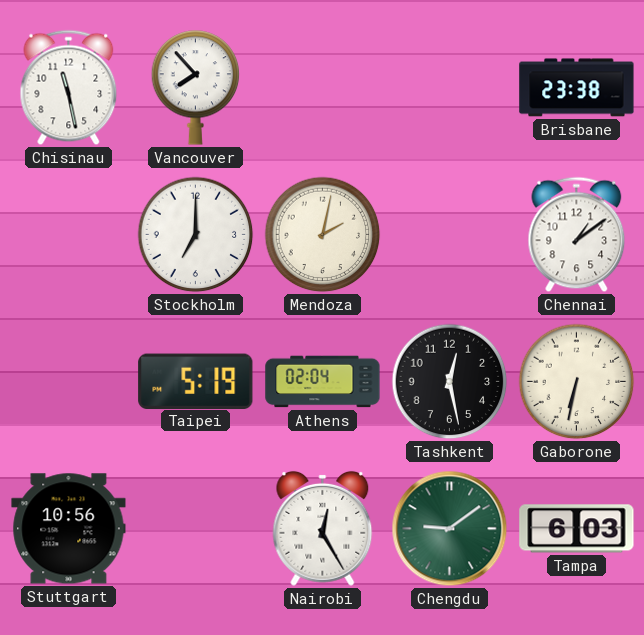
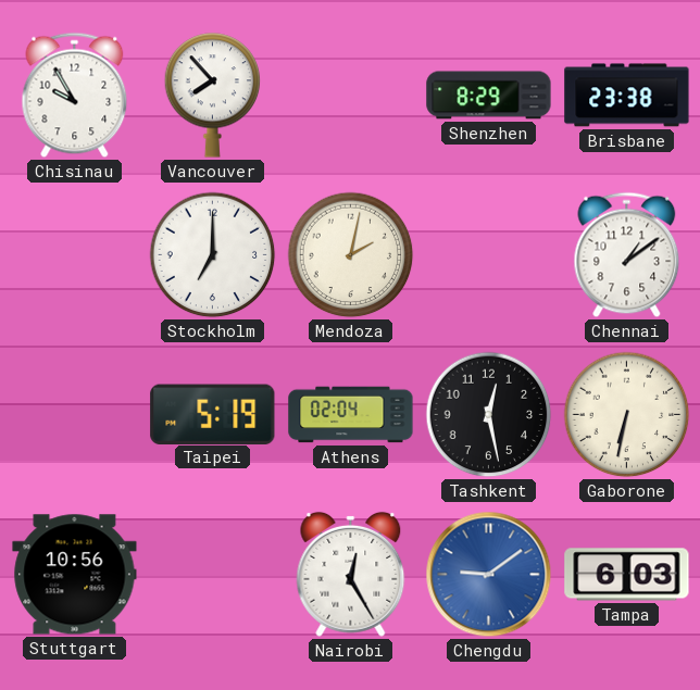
Chisinau: 11:28 -> 9:55
Shenzhen: none -> 8:29
Chengdu dial: green -> blue
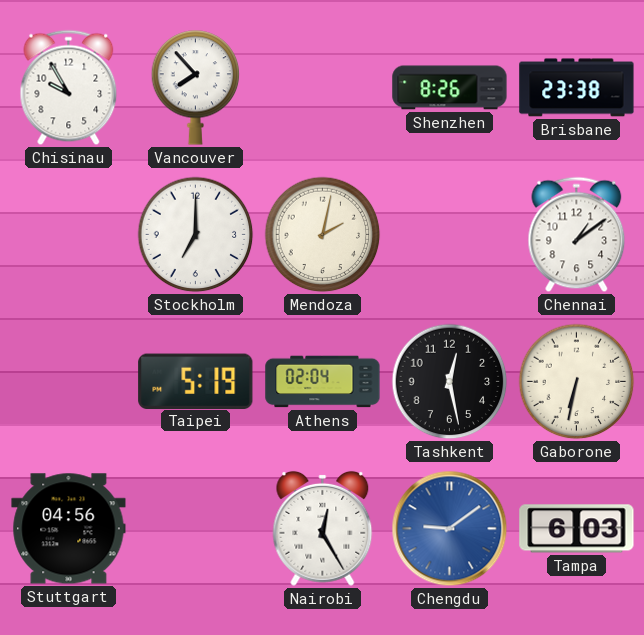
Shenzhen: 8:29 -> 8:26
Stuttgart: 10:56 -> 04:56
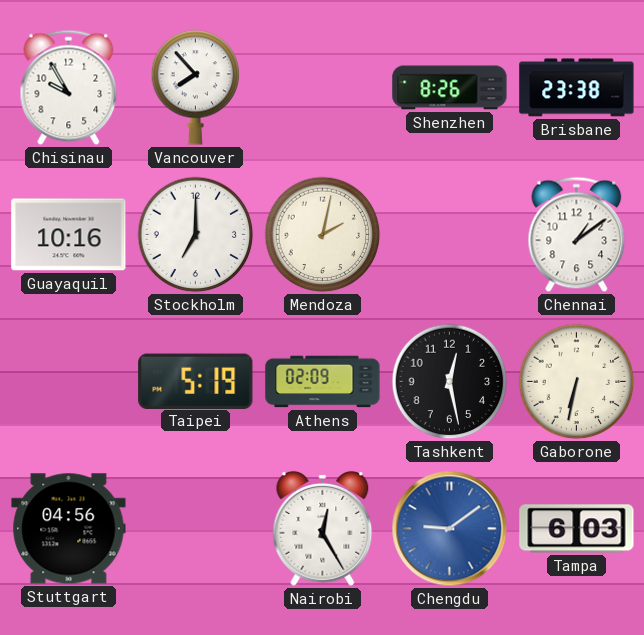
Guayaquil: none -> 10:16
Athens: 02:04 -> 02:09
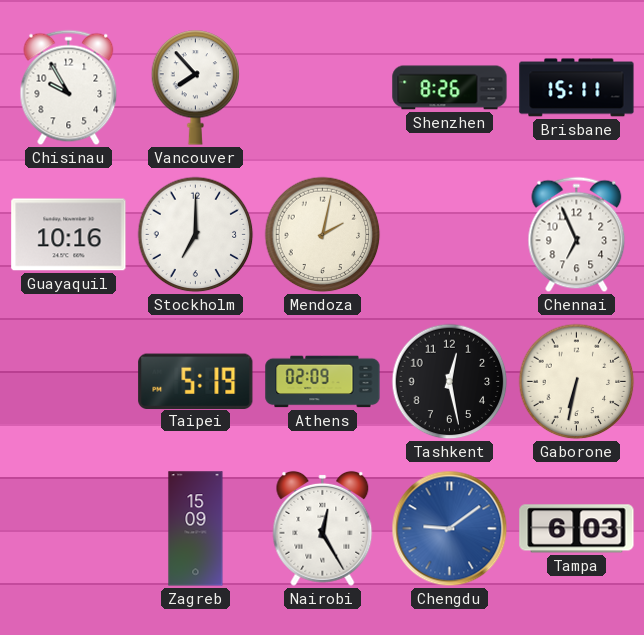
Brisbane: 23:38 -> 15:11
Chennai: 1:09 -> 6:56
Stuttgart: 04:56 -> none
Zagreb: none -> 15:09
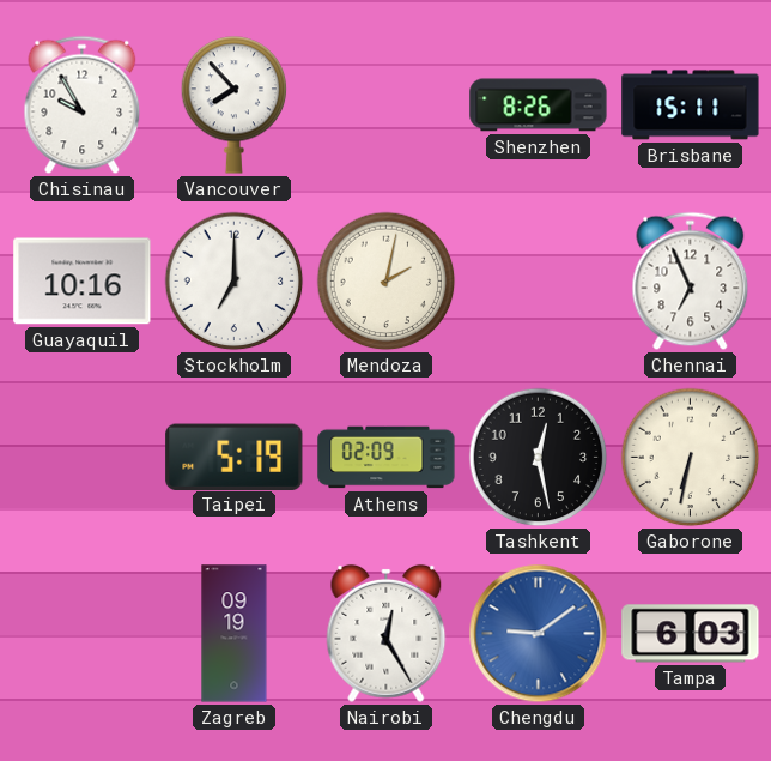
Zagreb: 15:09 -> 09:19
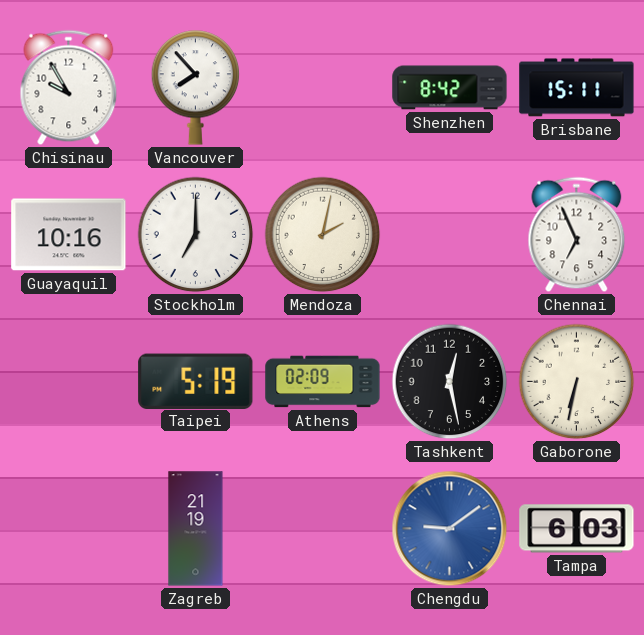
Shenzhen: 8:26 -> 8:42
Zagreb: 09:19 -> 21:19
Nairobi: 12:25 -> none
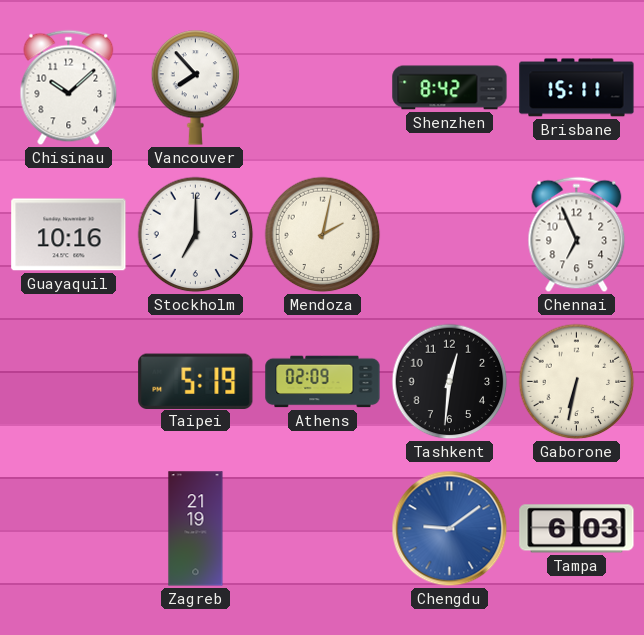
Chisinau: 9:55 -> 10:08
Tashkent: 12:28 -> 12:31
